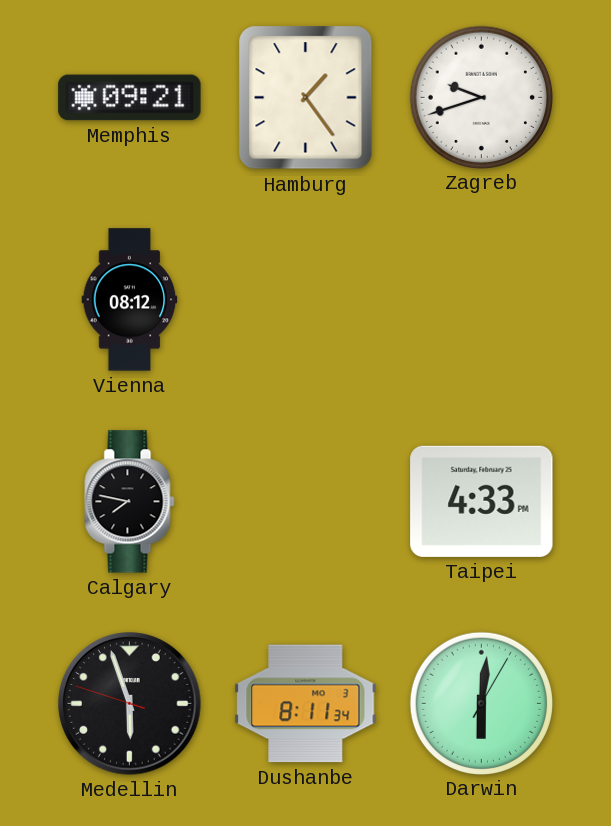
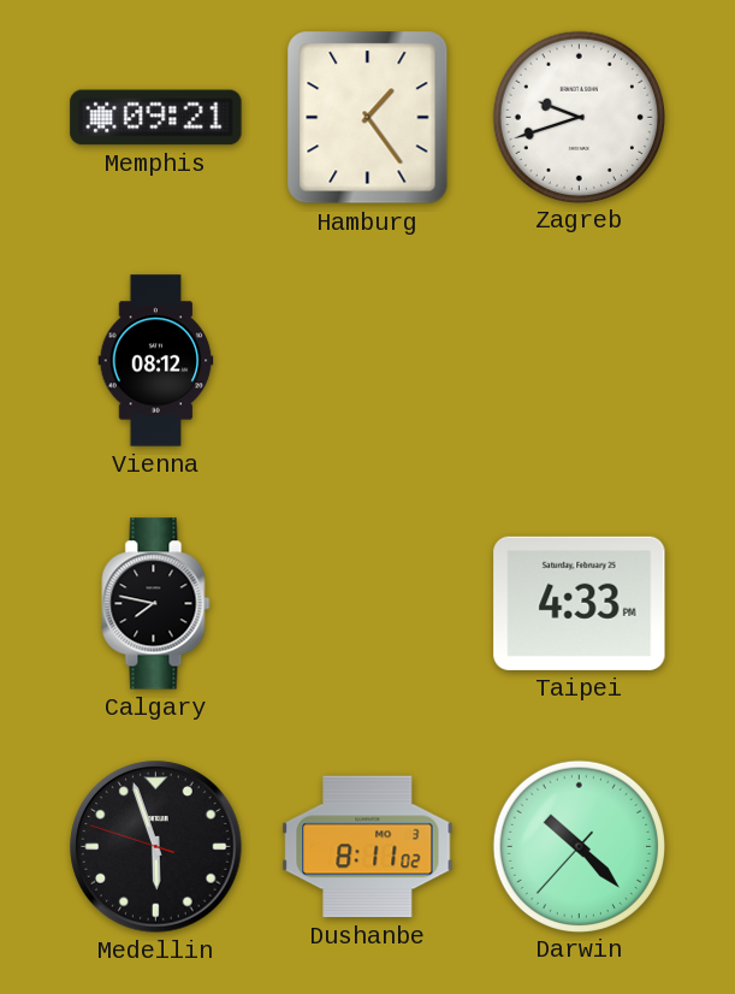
Dushanbe: 8:11:34 -> 8:11:02
Darwin: 6:01 -> 10:22
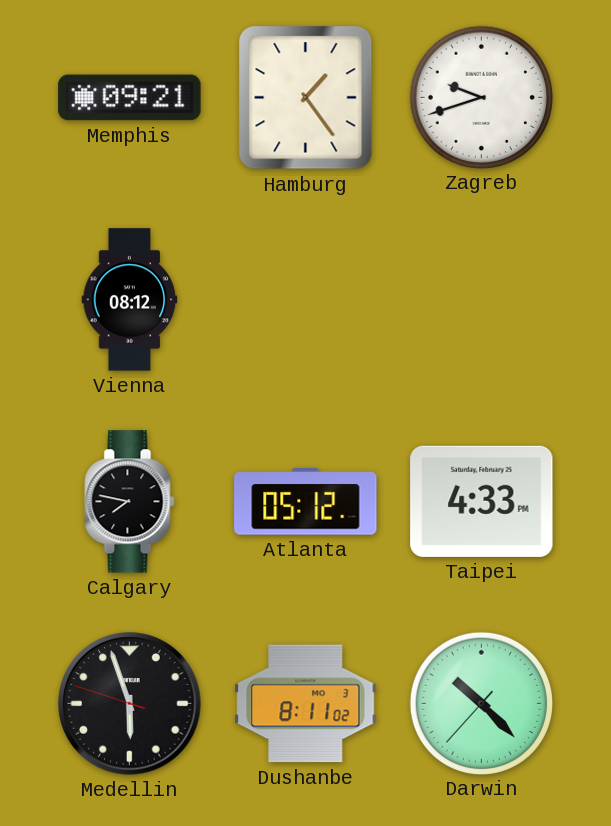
Atlanta: none -> 05:12
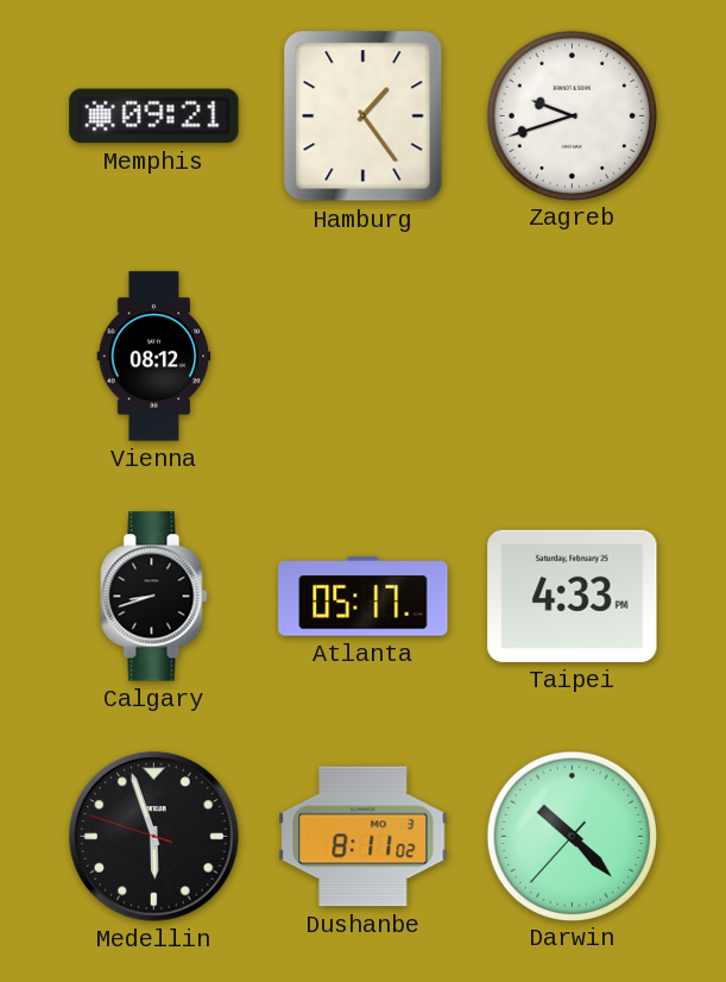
Calgary: 7:47 -> 8:42
Atlanta: 05:12 -> 05:17
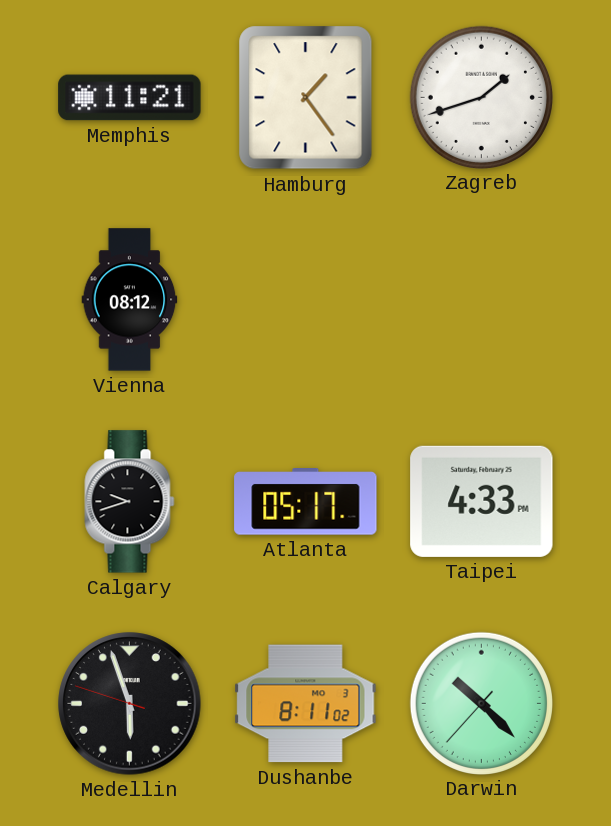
Memphis: 09:21 -> 11:21
Zagreb: 9:42 -> 1:42
Calgary: 8:42 -> 9:42
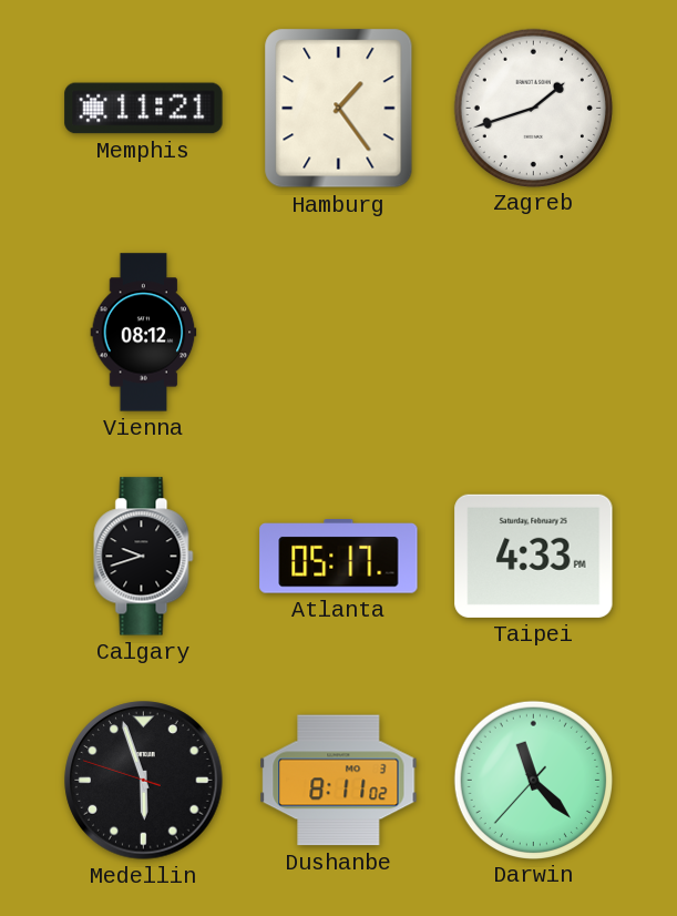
Darwin: 10:22 -> 11:22
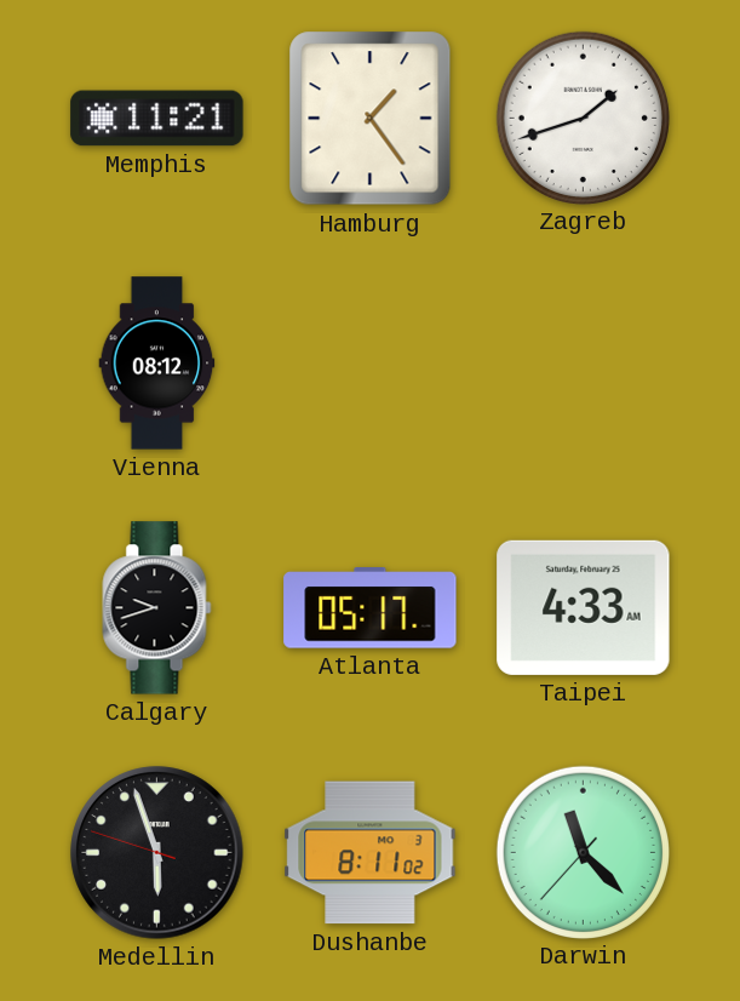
Taipei: 4:33 PM -> 4:33 AM
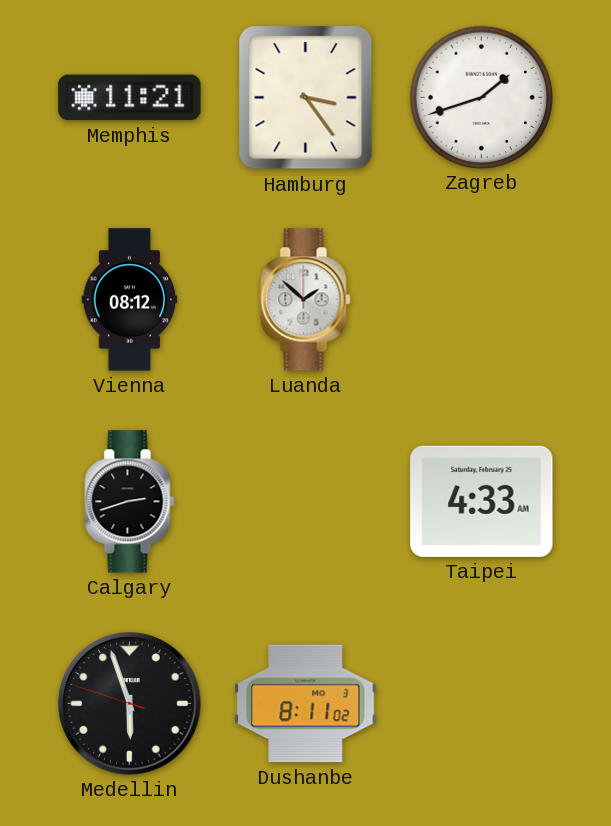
Hamburg: 1:24 -> 3:24
Luanda: none -> 1:52
Calgary: 9:42 -> 2:42
Atlanta: 05:17 -> none
Darwin: 11:22 -> none
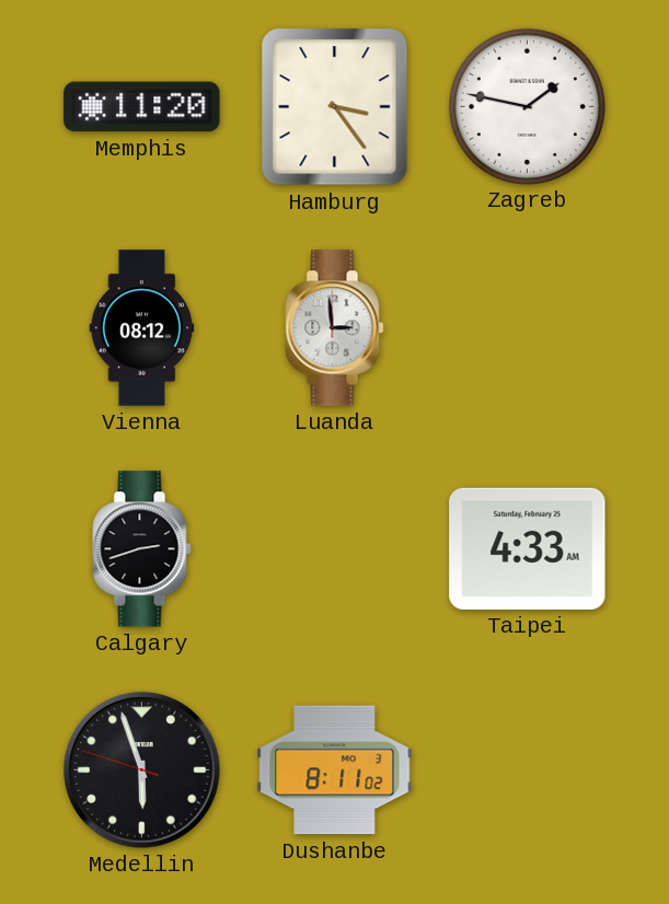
Memphis: 11:21 -> 11:20
Zagreb: 1:42 -> 1:47
Luanda: 1:52 -> 2:59
